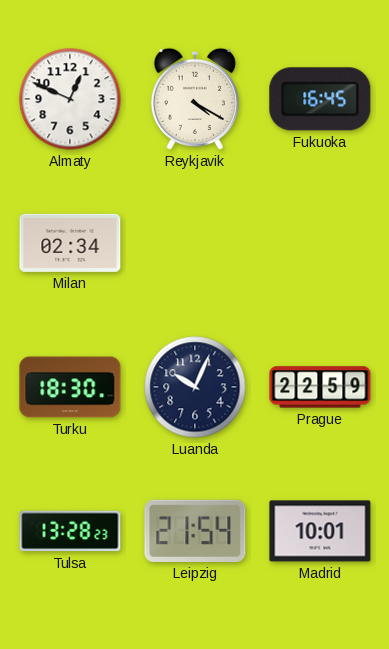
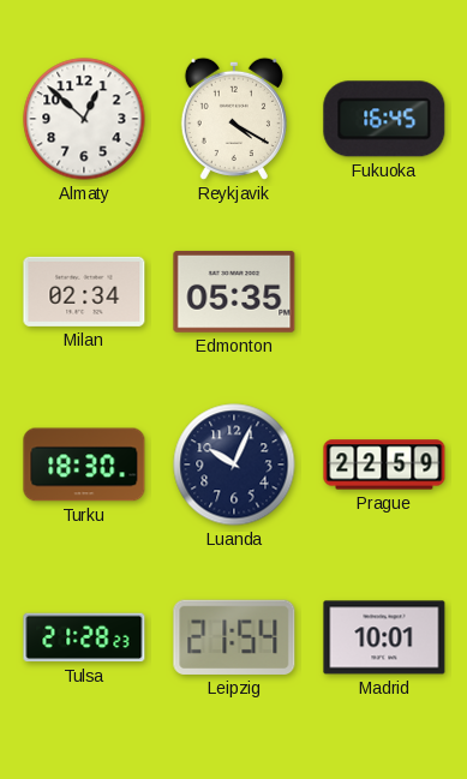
Almaty: 12:49 -> 12:52
Edmonton: none -> 05:35
Tulsa: 13:28 -> 21:28
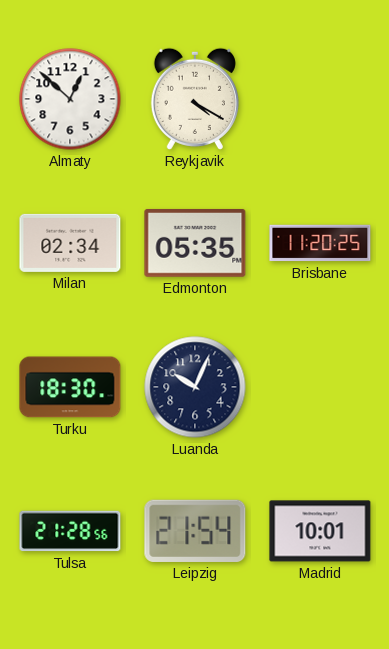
Fukuoka: 16:45 -> none
Brisbane: none -> 11:20
Prague: 22:59 -> none
Tulsa: 21:28:23 -> 21:28:56
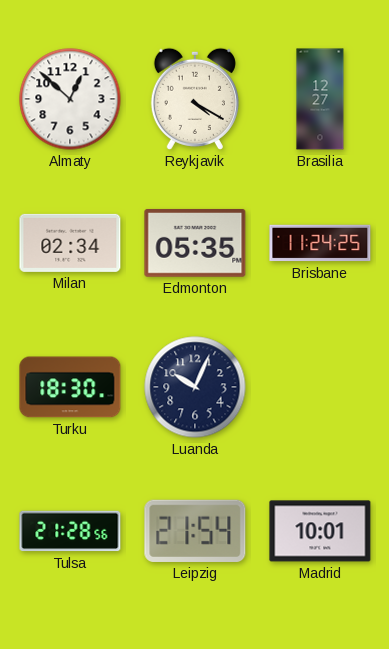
Brasilia: none -> 12:27
Brisbane: 11:20 -> 11:24
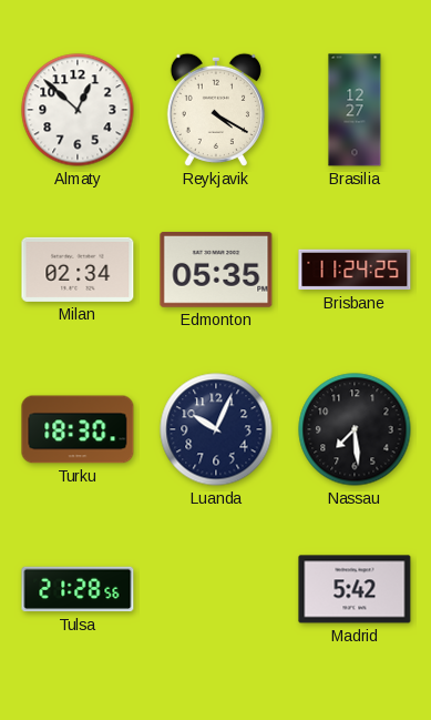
Nassau: none -> 7:29
Leipzig: 21:54 -> none
Madrid: 10:01 -> 5:42
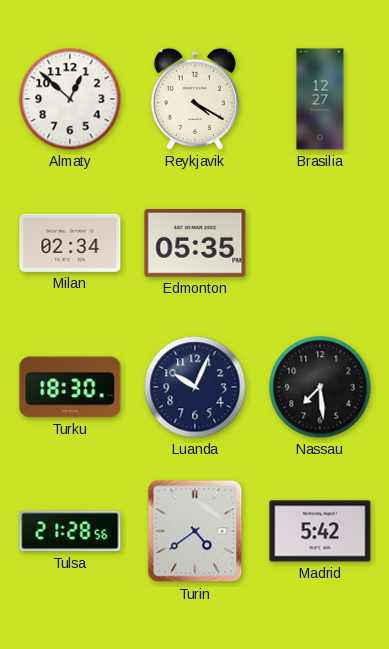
Brisbane: 11:24 -> none
Turin: none -> 4:39
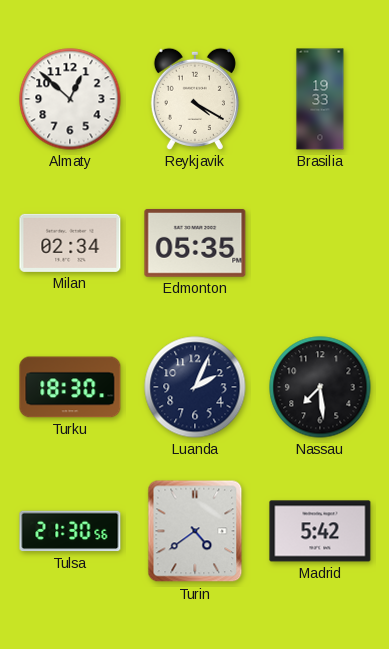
Brasilia: 12:27 -> 19:33
Luanda: 10:04 -> 2:04
Tulsa: 21:28 -> 21:30
